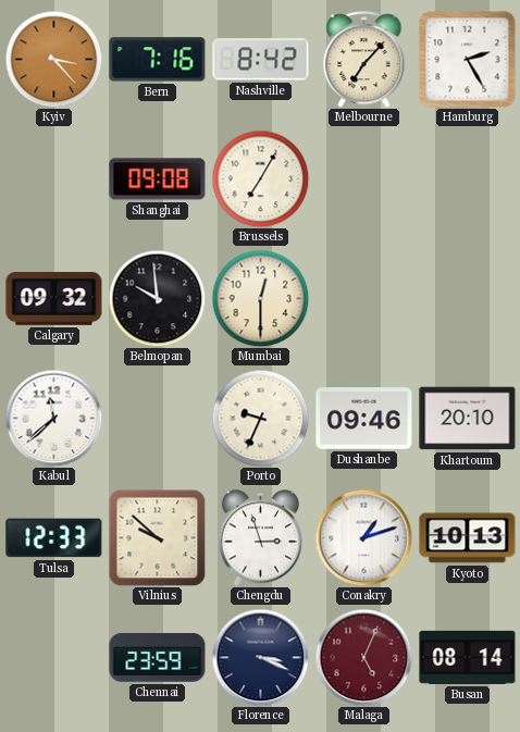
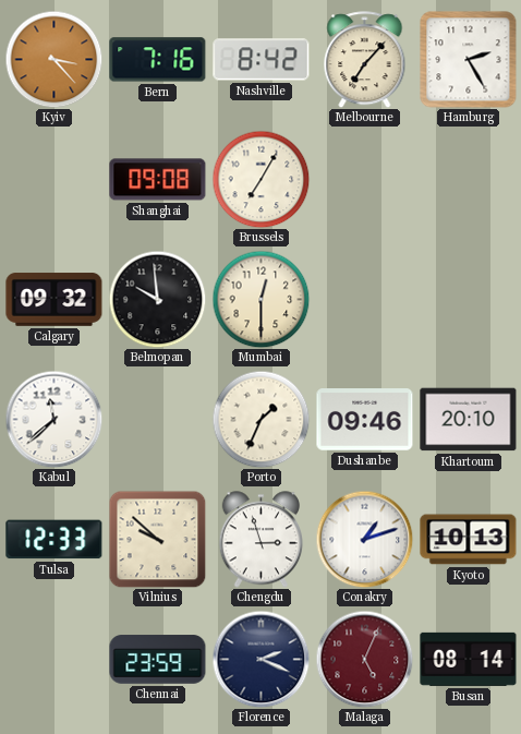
Porto: 9:34 -> 1:34
Florence: 3:19 -> 2:19
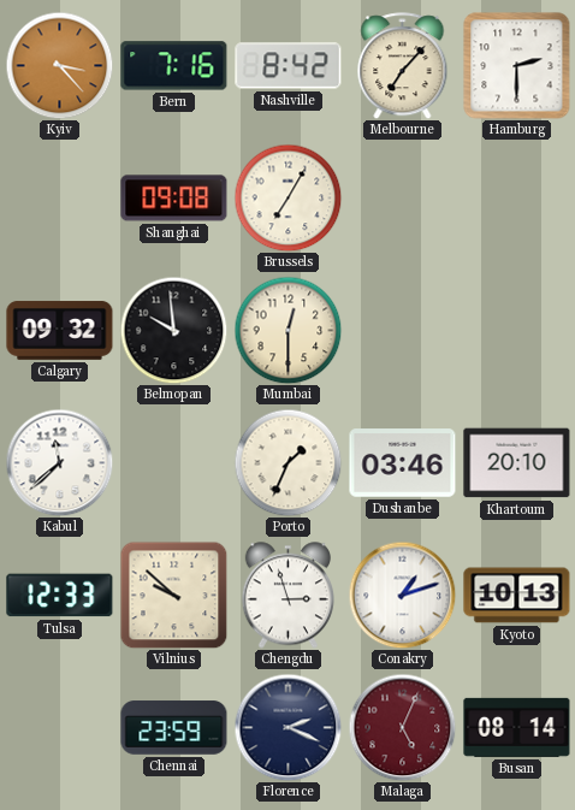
Hamburg: 2:25 -> 2:30
Dushanbe: 09:46 -> 03:46
